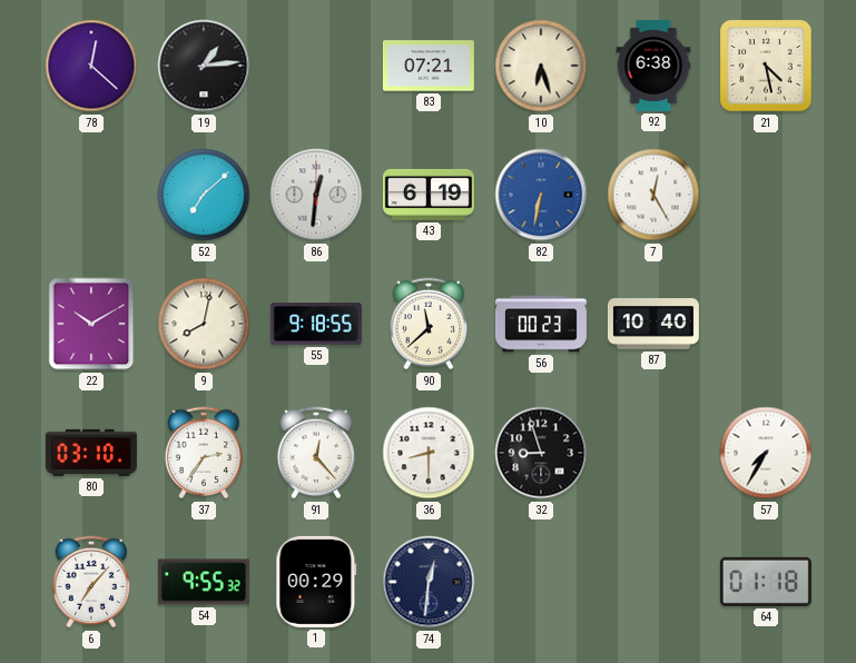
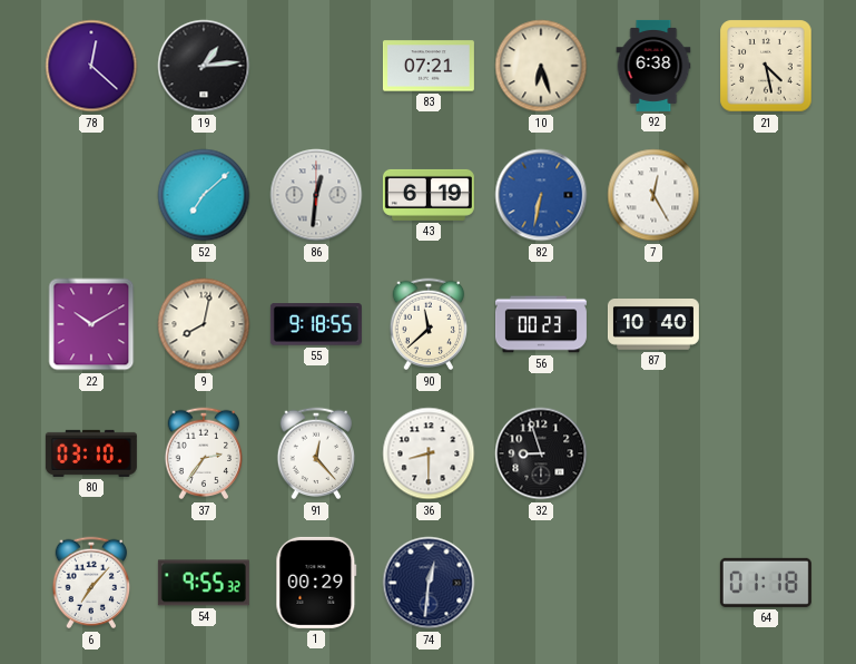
57: 7:35 -> none
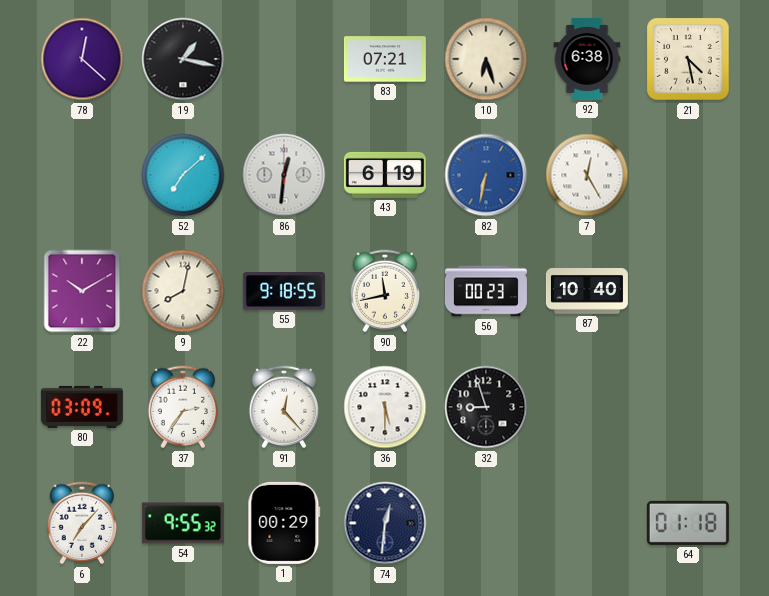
19: 1:14 -> 1:17
90: 11:38 -> 11:43
80: 03:10 -> 03:09
36: 8:30 -> 5:30
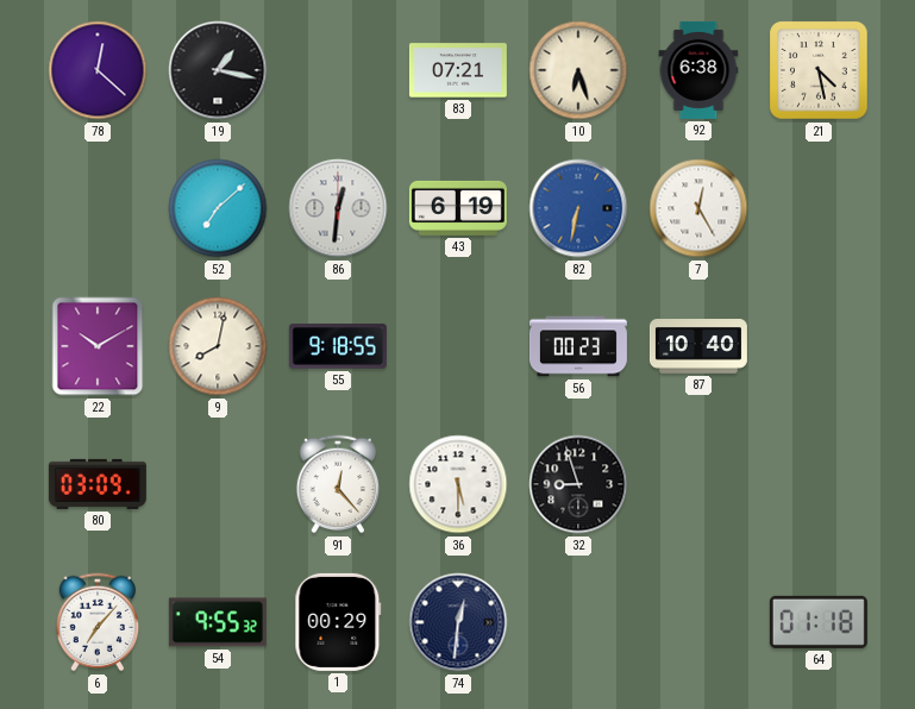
90: 11:43 -> none
37: 2:36 -> none
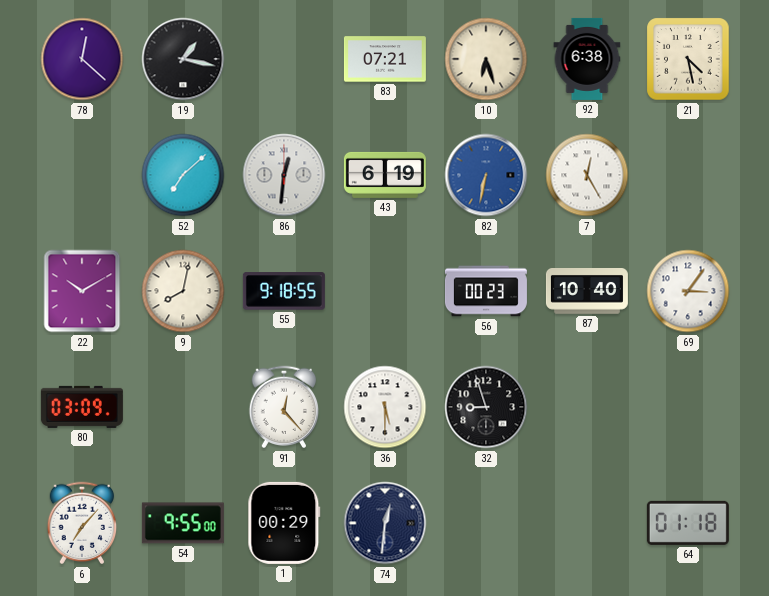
69: none -> 3:06
54: 9:55:32 -> 9:55:00
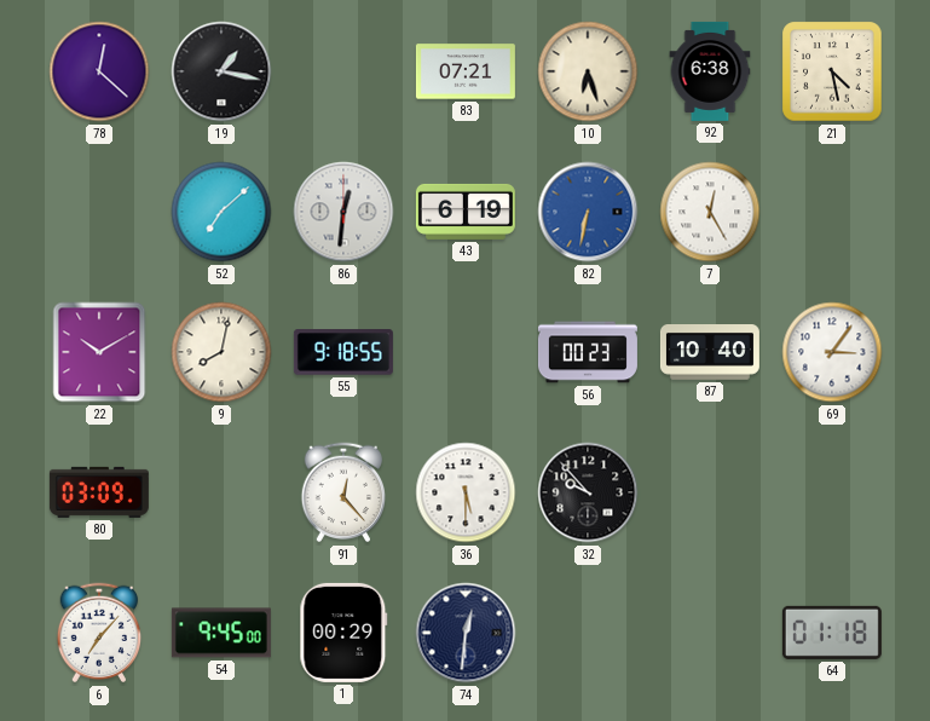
32: 8:57 -> 9:53
54: 9:55 -> 9:45
